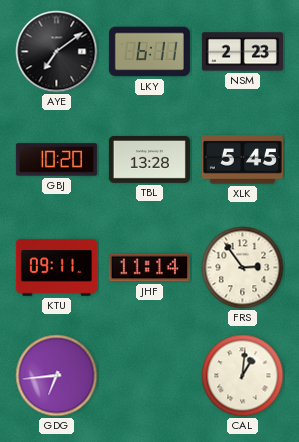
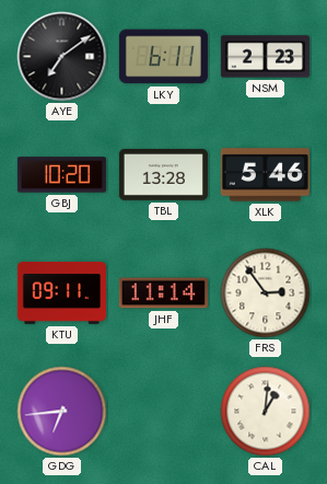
XLK: 5:45 -> 5:46
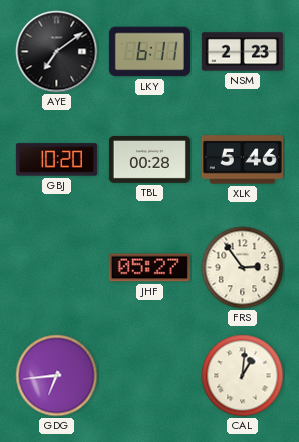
TBL: 13:28 -> 00:28
KTU: 09:11 -> none
JHF: 11:14 -> 05:27
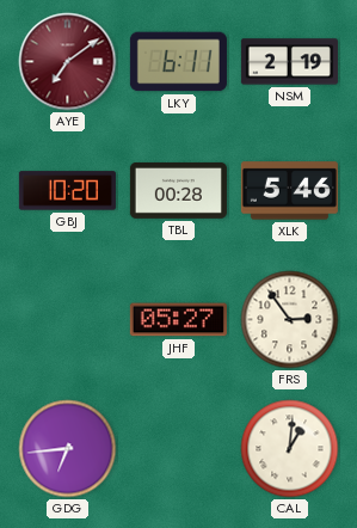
AYE dial: black -> burgundy
NSM: 2:23 -> 2:19
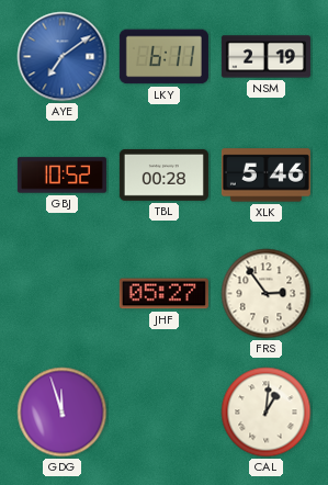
AYE dial: burgundy -> blue
GBJ: 10:20 -> 10:52
GDG: 6:44 -> 11:57
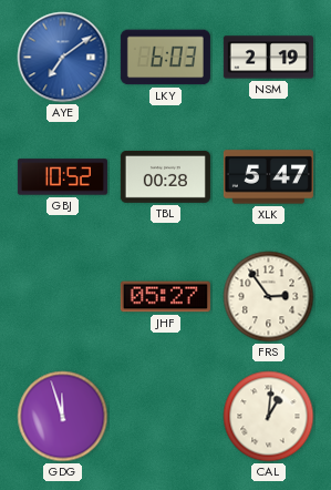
LKY: 6:11 -> 6:03
XLK: 5:46 -> 5:47
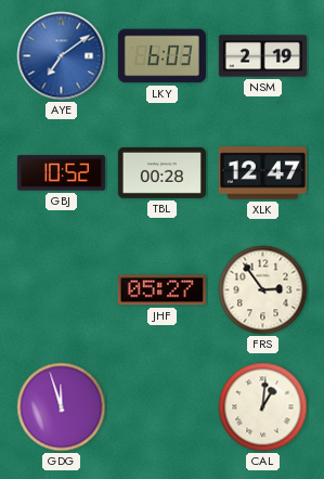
XLK: 5:47 -> 12:47
